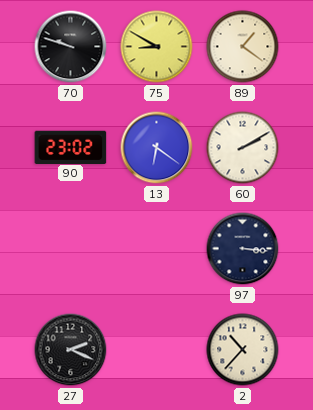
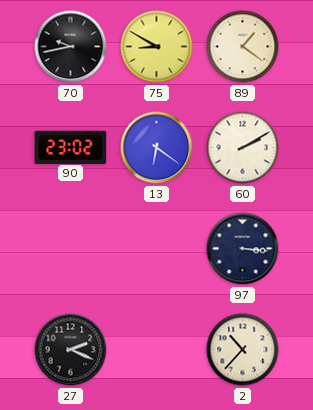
70: 9:48 -> 9:43
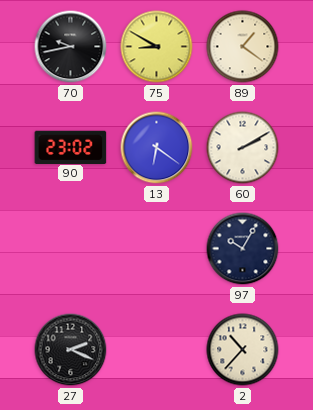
97: 3:16 -> 10:05
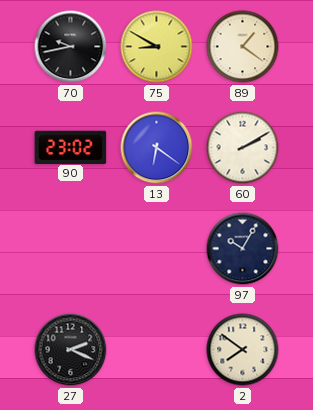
2: 10:37 -> 7:51
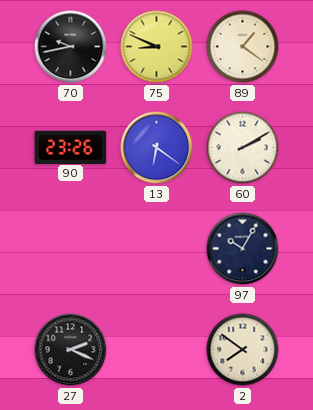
75: 8:50 -> 8:49
90: 23:02 -> 23:26
